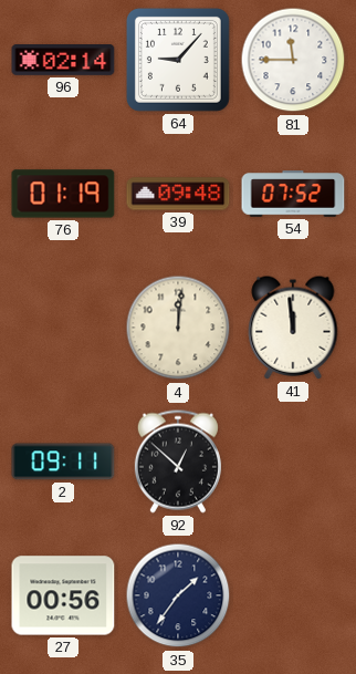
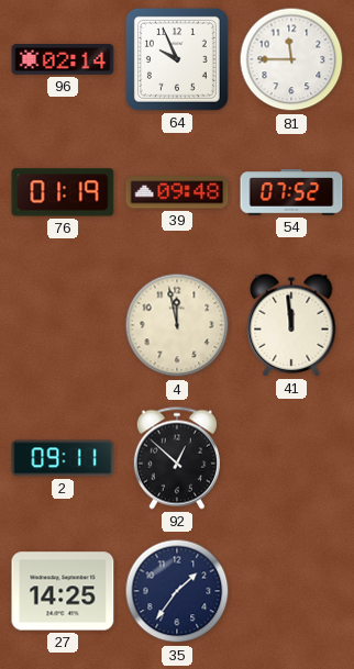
64: 9:07 -> 9:56
4: 12:01 -> 11:58
27: 00:56 -> 14:25
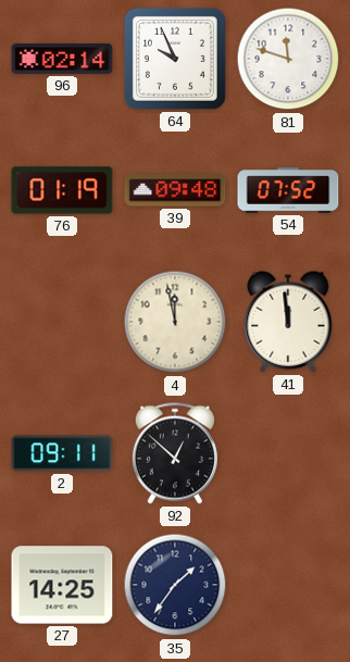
81: 11:45 -> 11:48
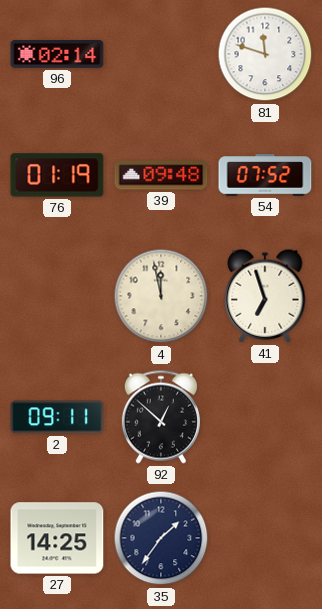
64: 9:56 -> none
41: 11:59 -> 6:57
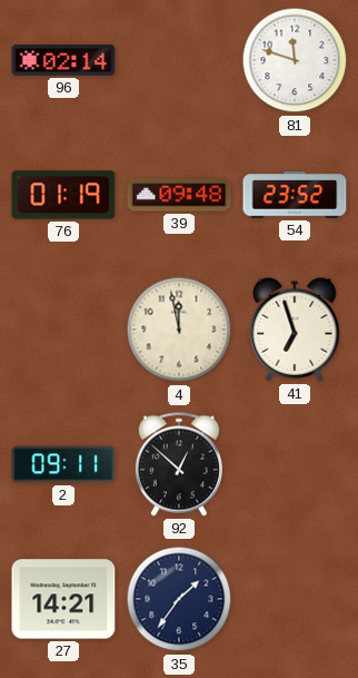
54: 07:52 -> 23:52
27: 14:25 -> 14:21
